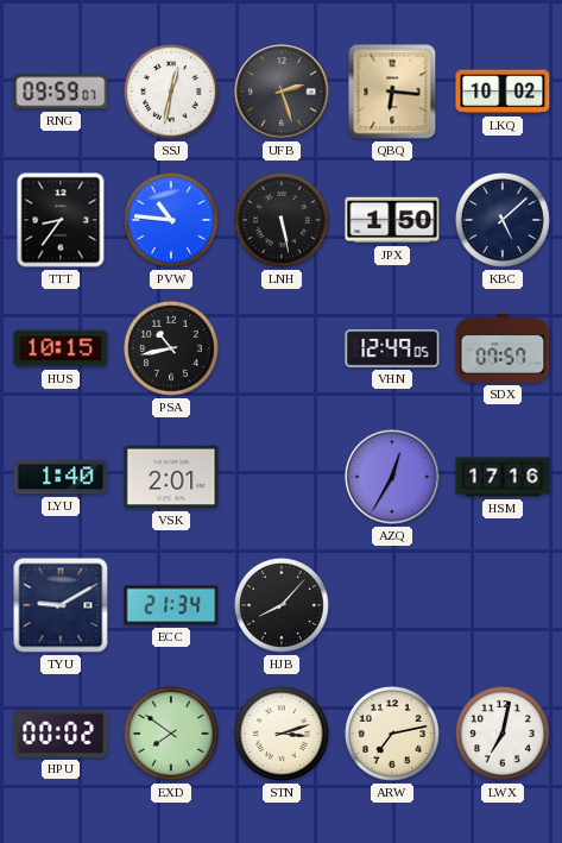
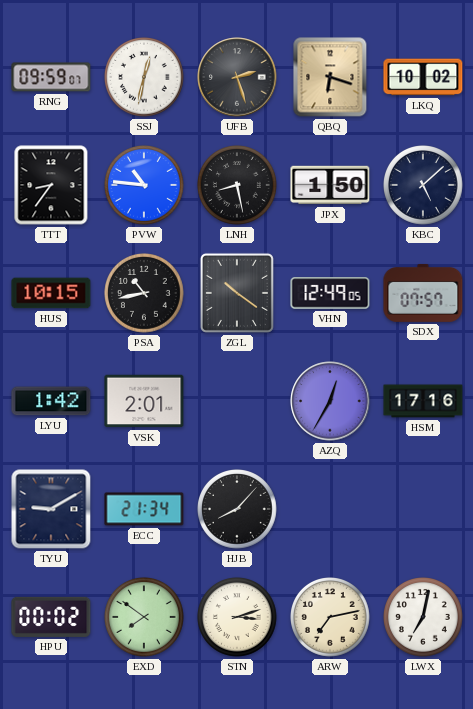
QBQ: 6:16 -> 6:18
LNH: 5:28 -> 8:28
ZGL: none -> 10:21
LYU: 1:40 -> 1:42
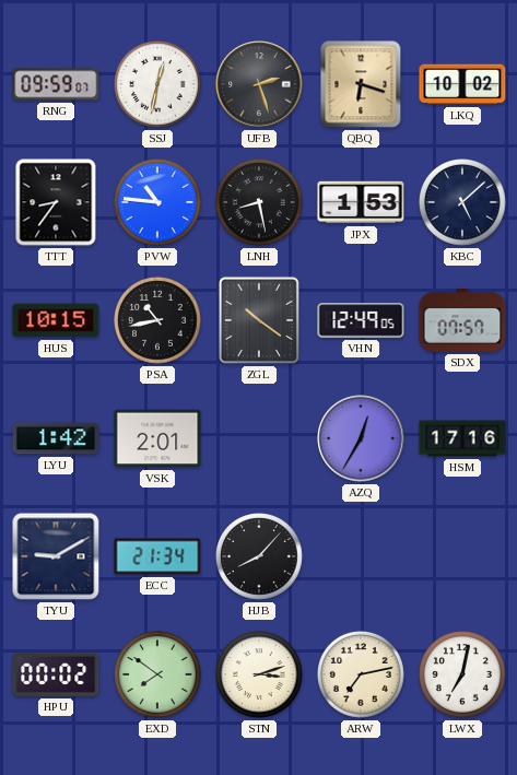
JPX: 1:50 -> 1:53
